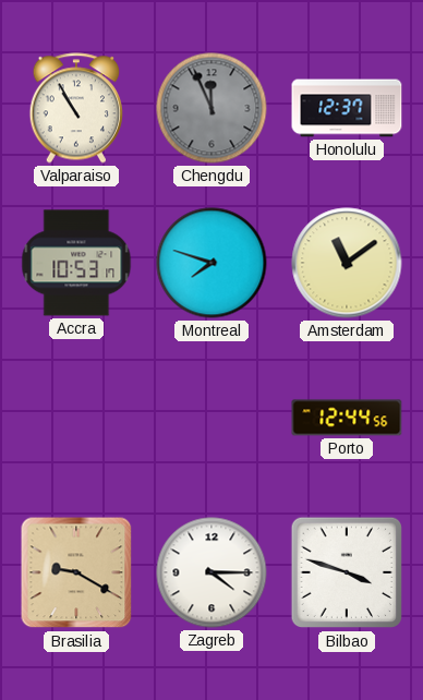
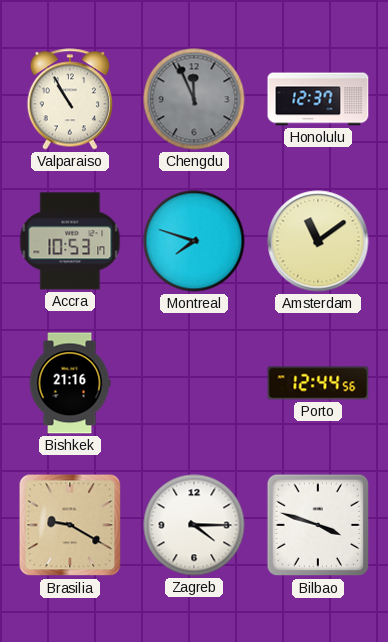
Bishkek: none -> 21:16
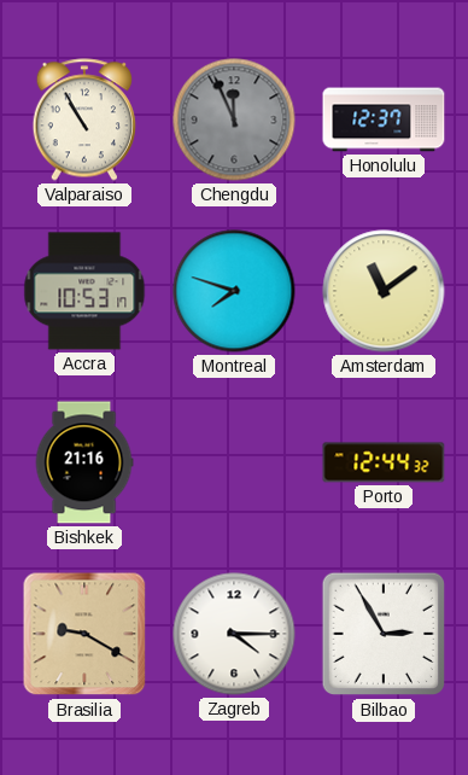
Porto: 12:44:56 -> 12:44:32
Bilbao: 3:48 -> 2:55
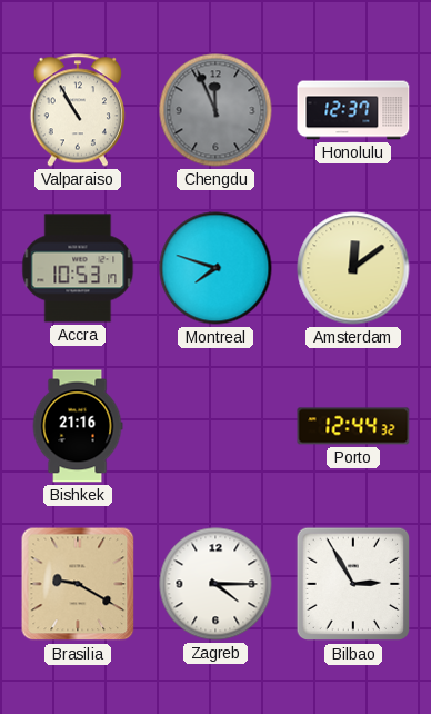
Amsterdam: 11:09 -> 12:09
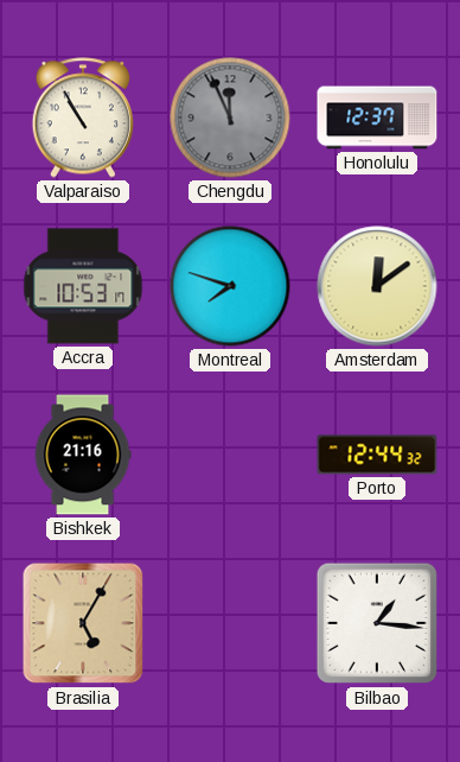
Brasilia: 9:20 -> 5:05
Zagreb: 4:15 -> none
Bilbao: 2:55 -> 1:16
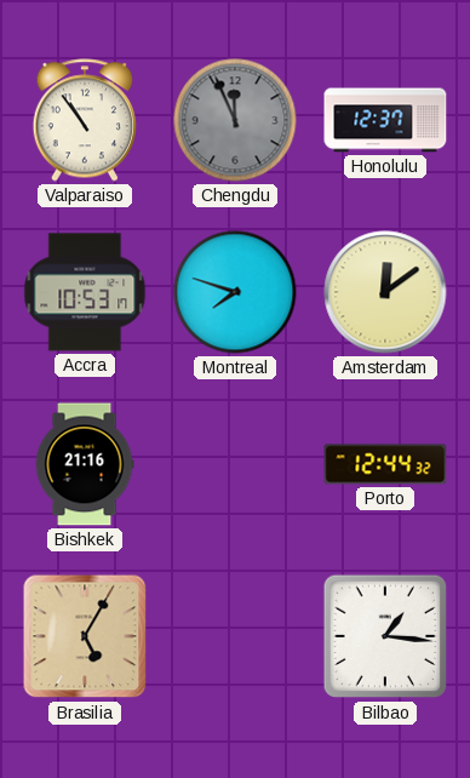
Valparaiso: 10:55 -> 10:54
